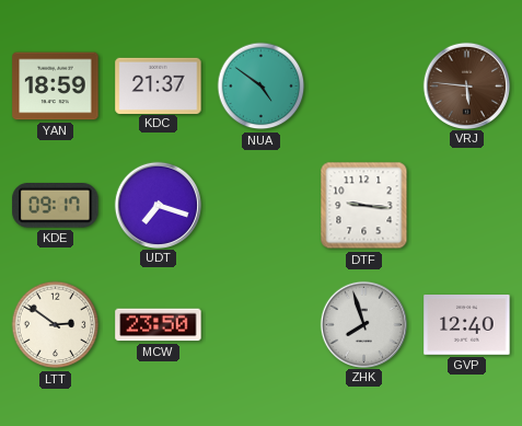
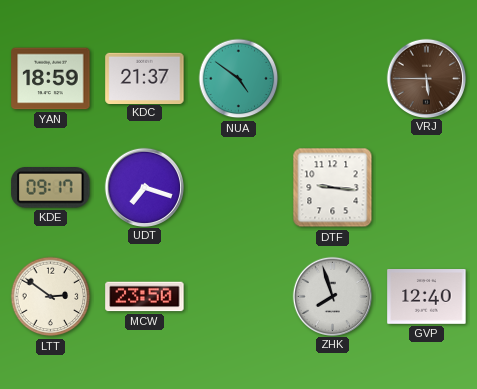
VRJ: 5:46 -> 5:45
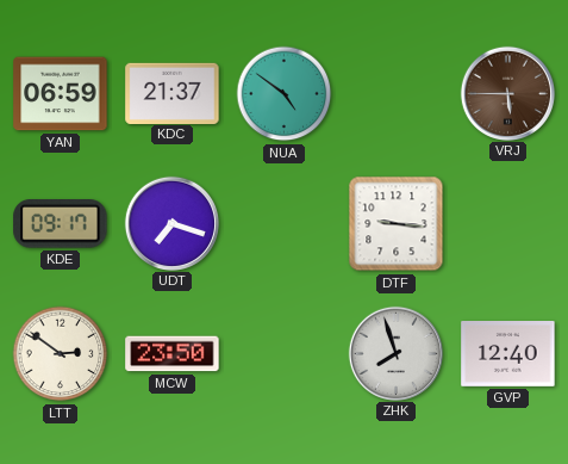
YAN: 18:59 -> 06:59
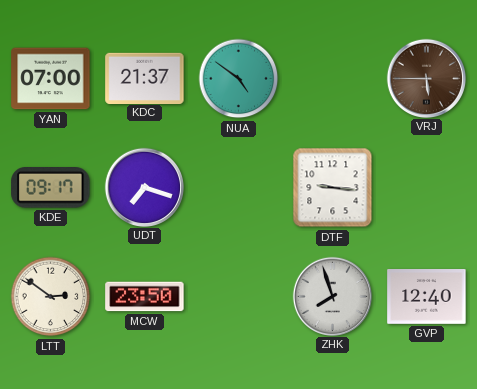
YAN: 06:59 -> 07:00
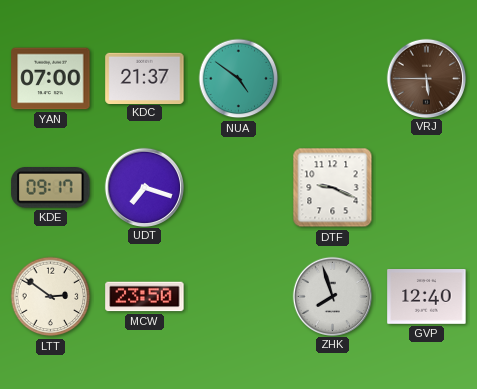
DTF: 9:16 -> 9:19
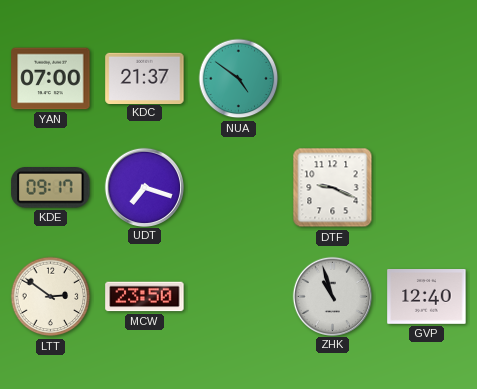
VRJ: 5:45 -> none
ZHK: 7:57 -> 10:57
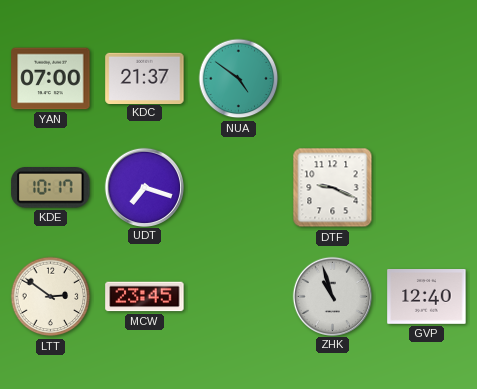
KDE: 09:17 -> 10:17
MCW: 23:50 -> 23:45
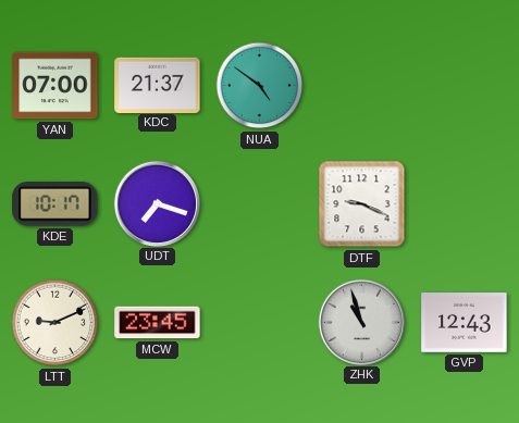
LTT: 2:51 -> 9:11
GVP: 12:40 -> 12:43
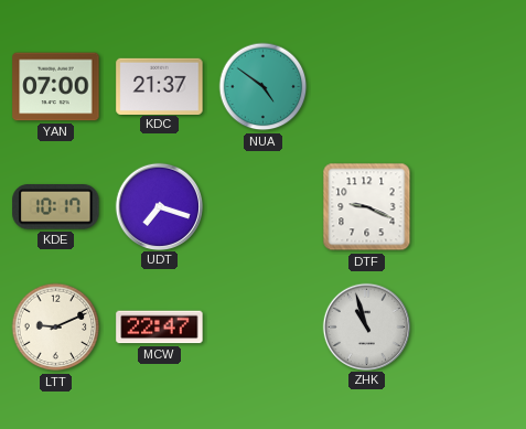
MCW: 23:45 -> 22:47
GVP: 12:43 -> none
